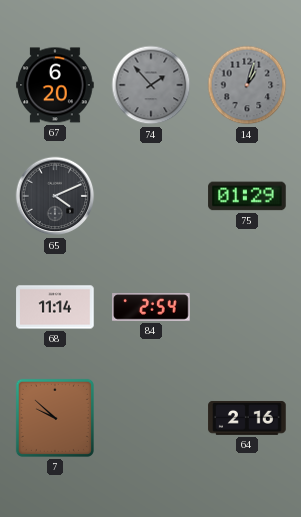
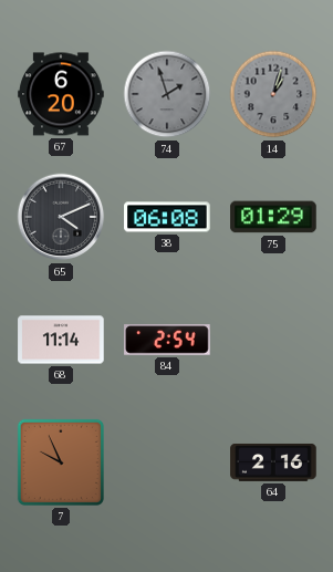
74: 1:53 -> 1:57
38: none -> 06:08
7: 9:52 -> 9:56
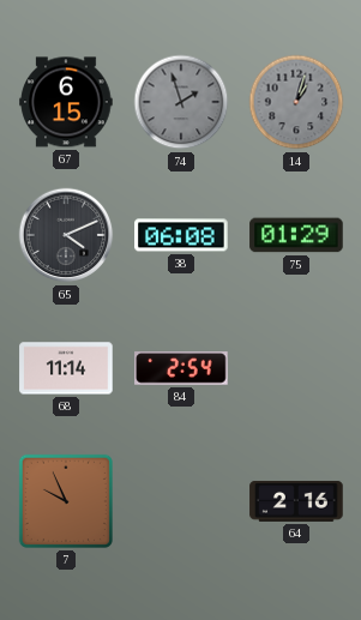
67: 6:20 -> 6:15
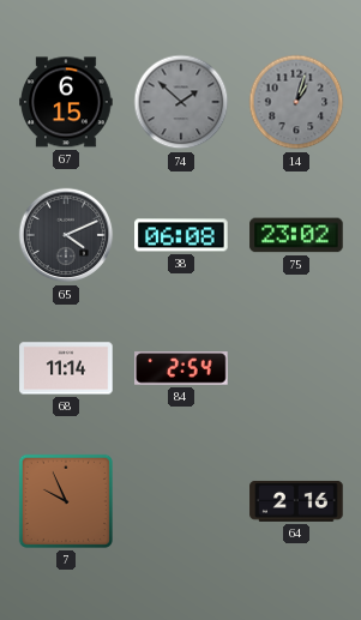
74: 1:57 -> 1:52
75: 01:29 -> 23:02
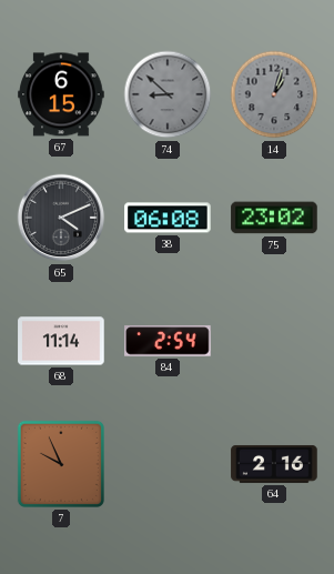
74: 1:52 -> 8:52
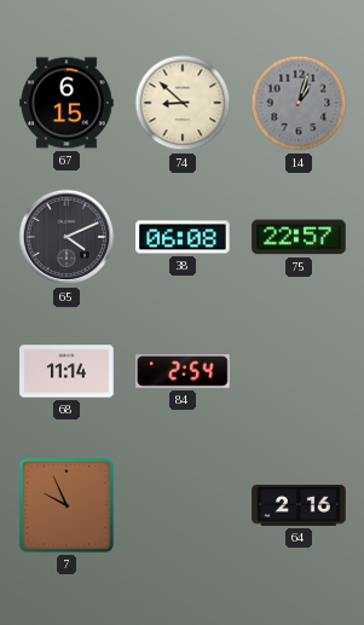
74 dial: grey -> cream
75: 23:02 -> 22:57
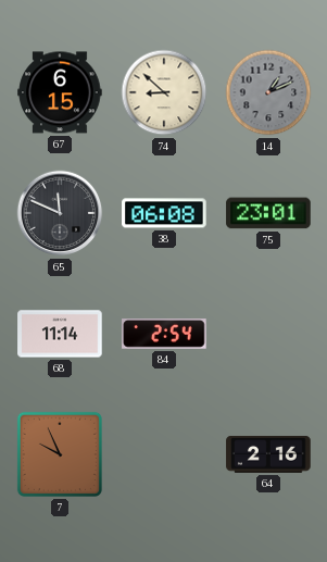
14: 1:03 -> 1:11
65: 4:11 -> 11:49
75: 22:57 -> 23:01
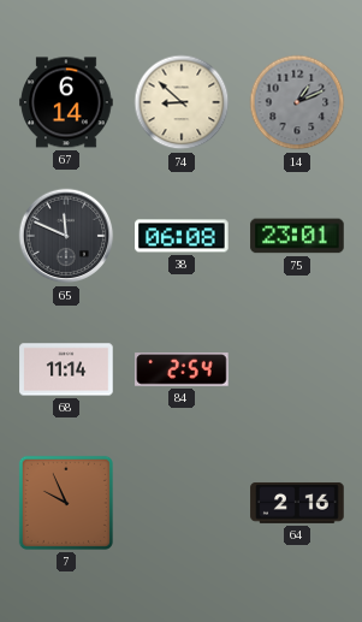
67: 6:15 -> 6:14
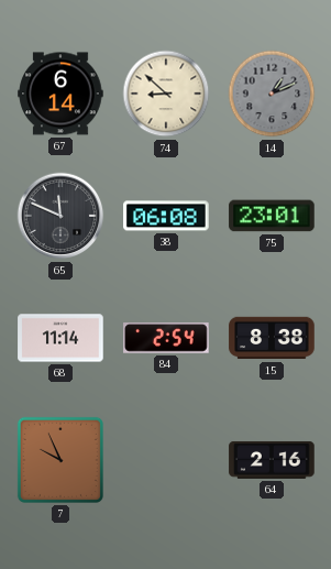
15: none -> 8:38
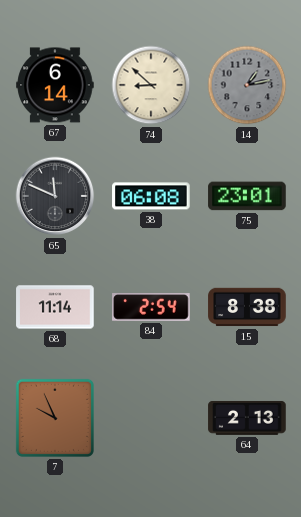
14: 1:11 -> 1:13
64: 2:16 -> 2:13
